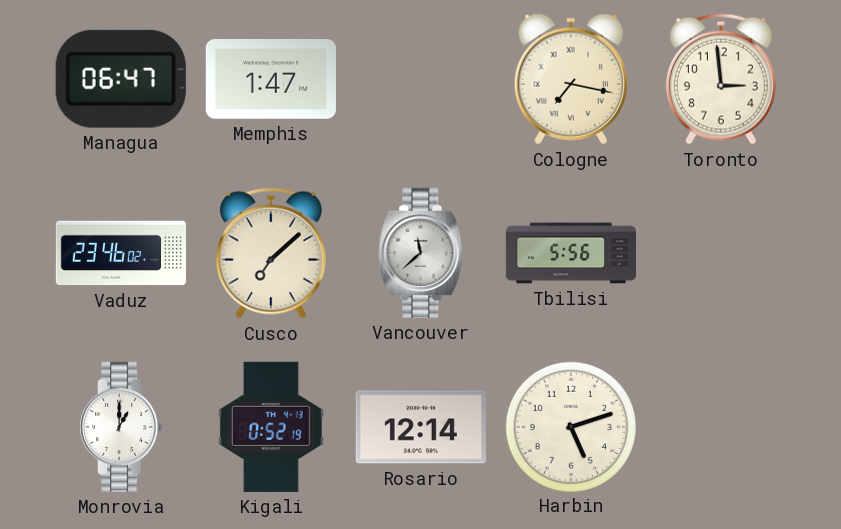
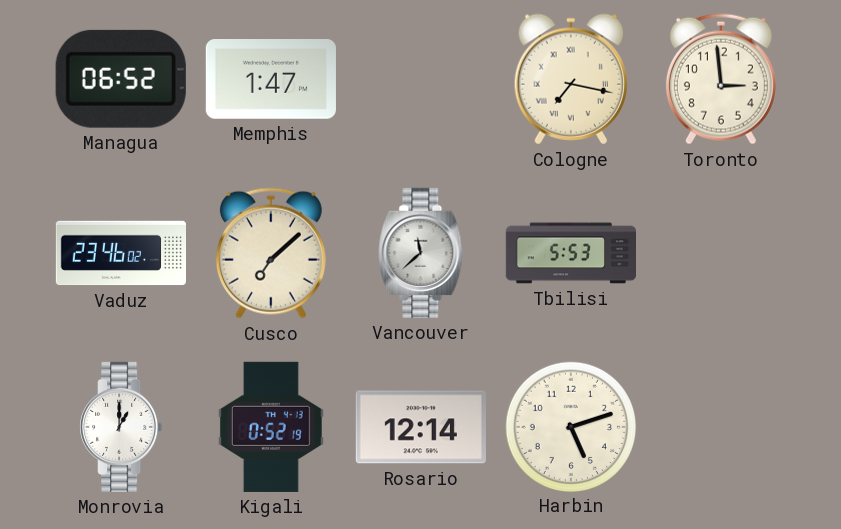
Managua: 06:47 -> 06:52
Tbilisi: 5:56 -> 5:53
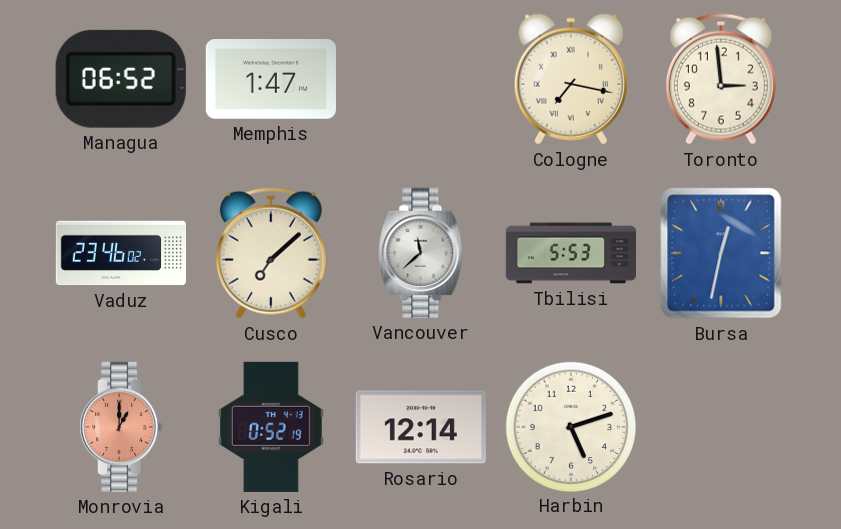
Bursa: none -> 12:32
Monrovia dial: white -> salmon
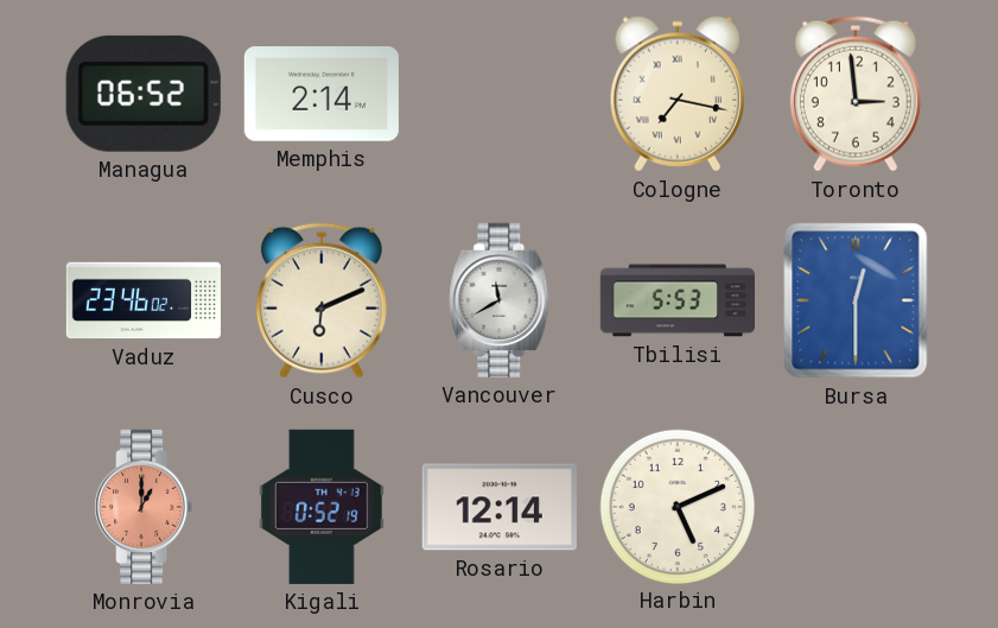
Memphis: 1:47 -> 2:14
Cusco: 7:08 -> 6:11
Vancouver: 11:38 -> 11:40
Bursa: 12:32 -> 12:30
Harbin: 5:12 -> 5:11
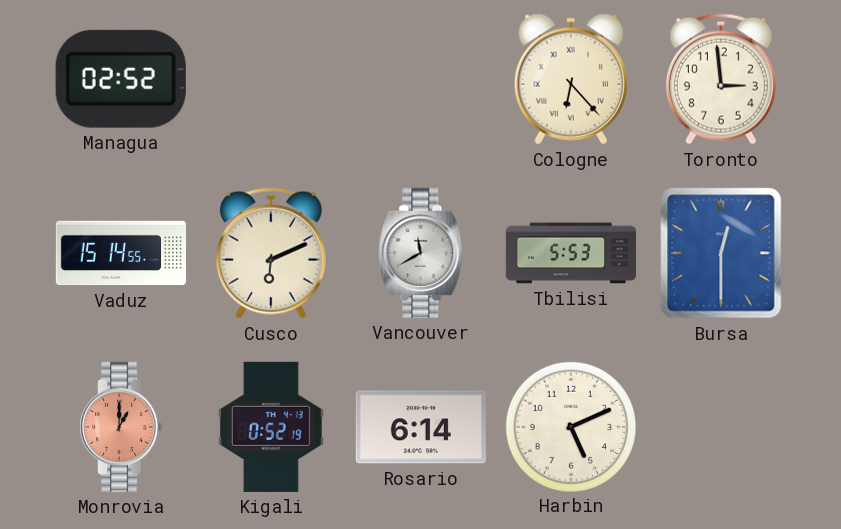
Managua: 06:52 -> 02:52
Memphis: 2:14 -> none
Cologne: 7:17 -> 6:23
Vaduz: 23:46 -> 15:14
Rosario: 12:14 -> 6:14
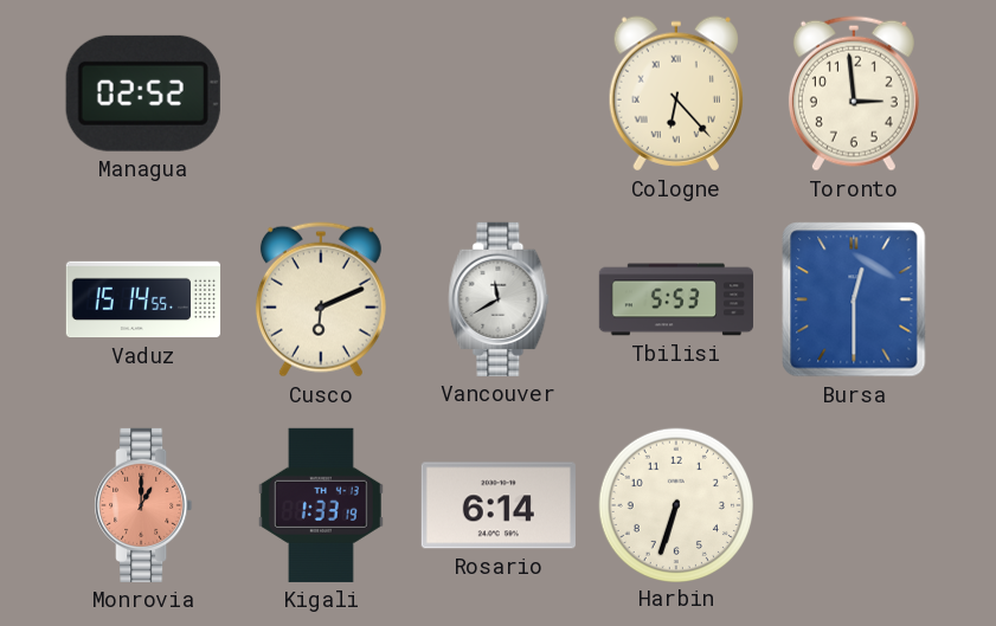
Kigali: 0:52 -> 1:33
Harbin: 5:11 -> 6:33
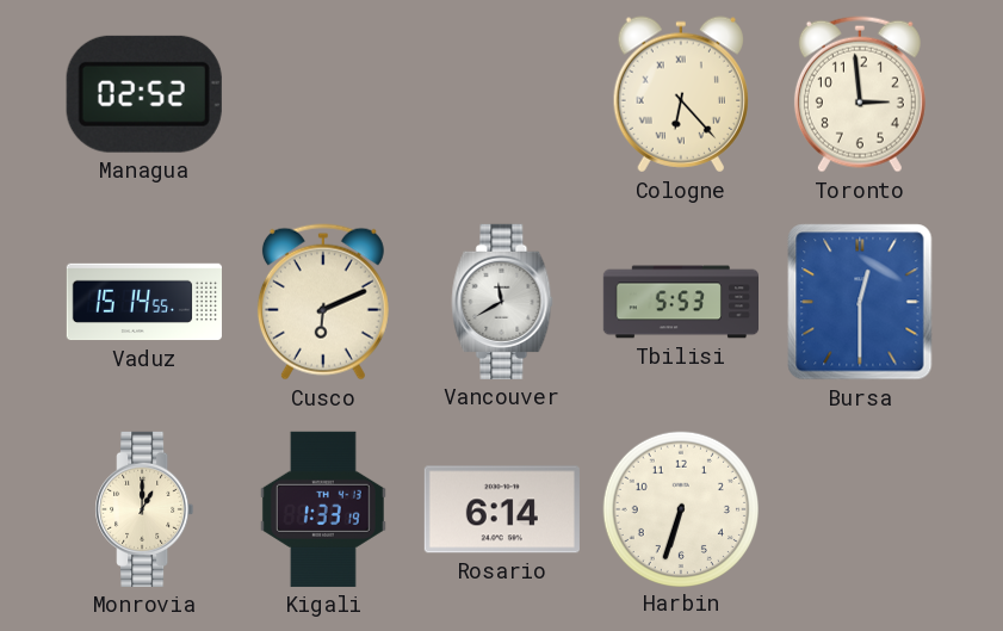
Monrovia dial: salmon -> cream
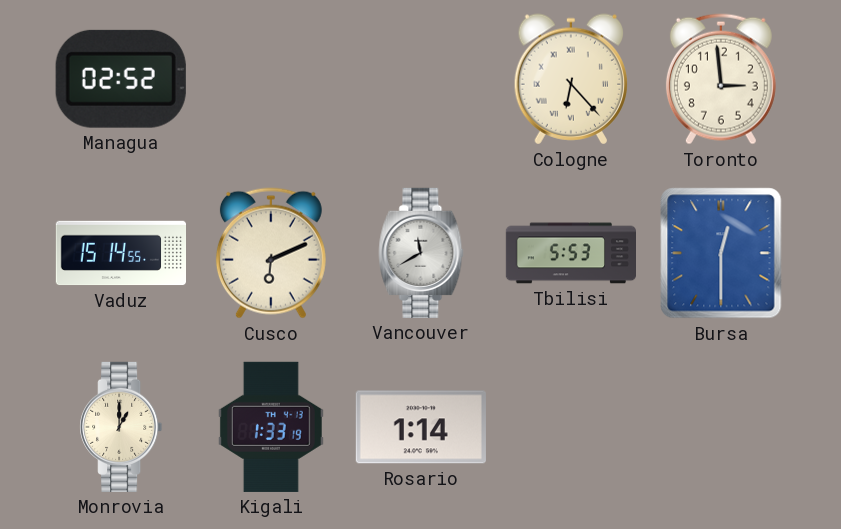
Rosario: 6:14 -> 1:14
Harbin: 6:33 -> none
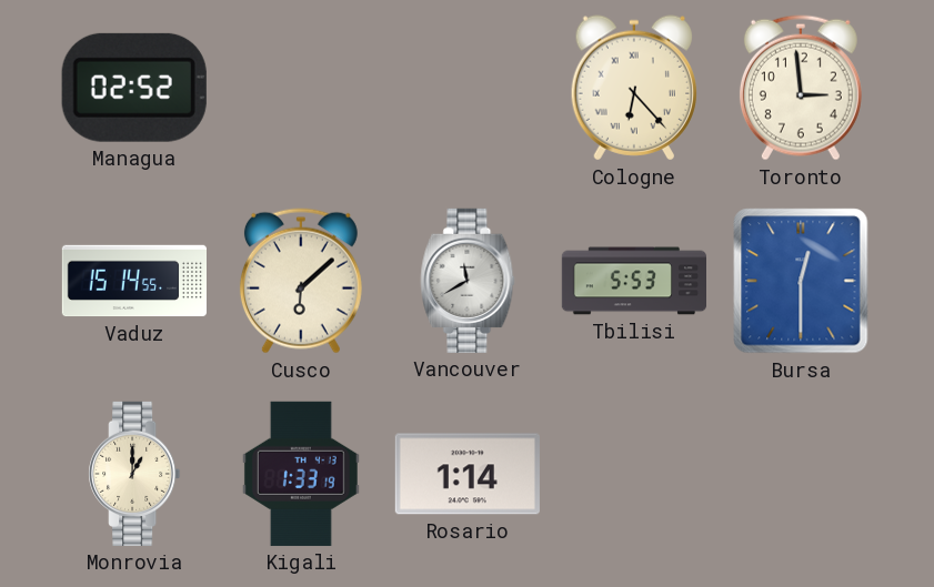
Cusco: 6:11 -> 6:08
